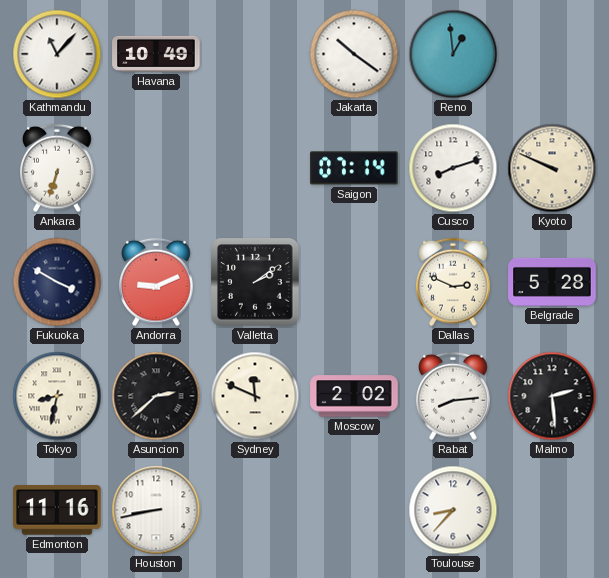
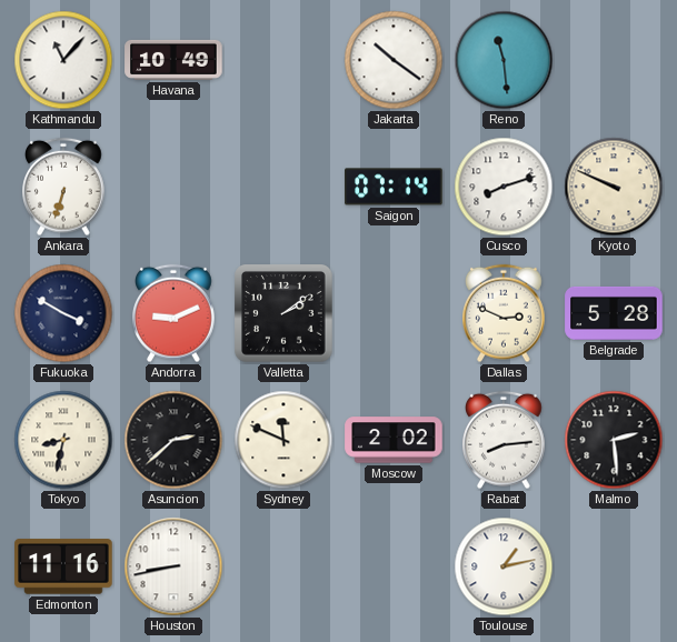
Reno: 12:59 -> 11:29
Toulouse: 8:37 -> 1:13
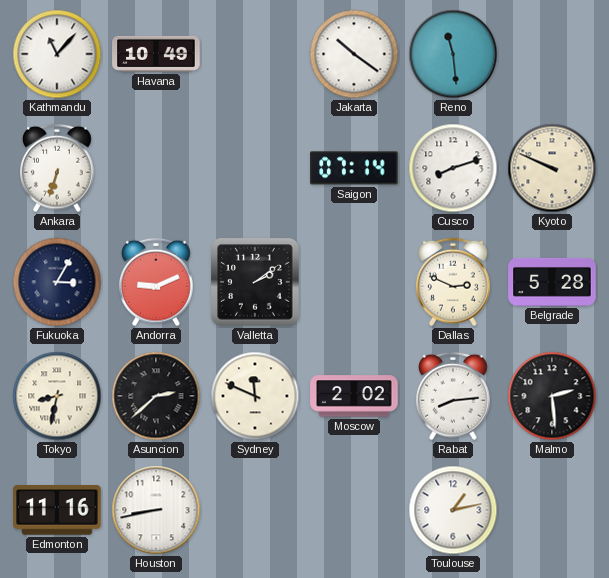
Fukuoka: 3:50 -> 3:05
